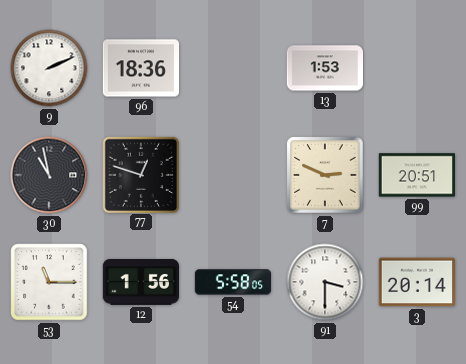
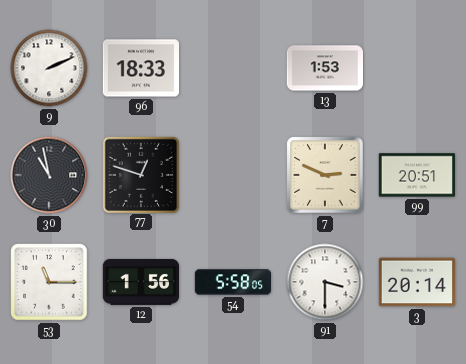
96: 18:36 -> 18:33
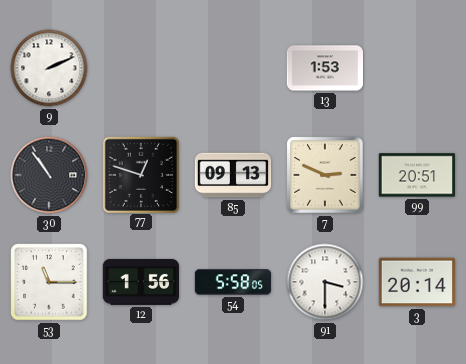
96: 18:33 -> none
30: 10:58 -> 10:54
85: none -> 09:13
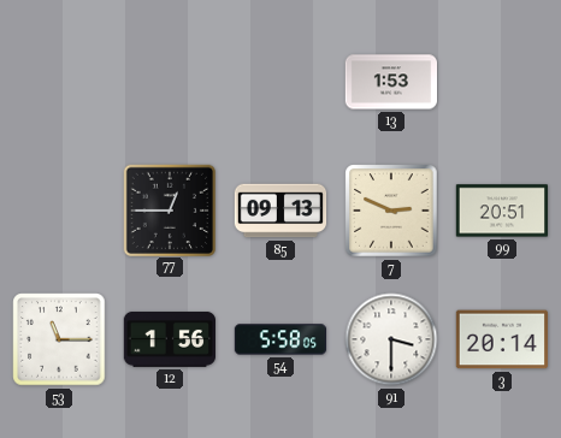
9: 2:11 -> none
30: 10:54 -> none
77: 12:48 -> 12:45
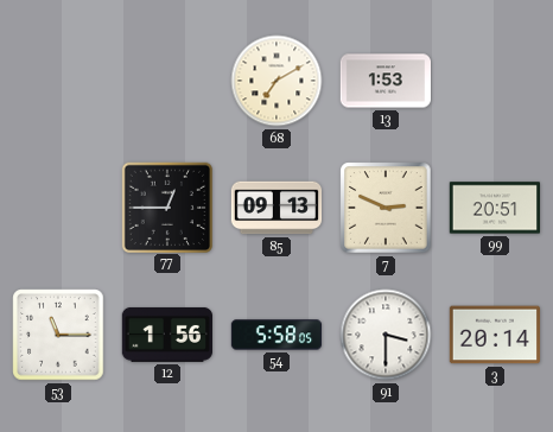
68: none -> 7:10
